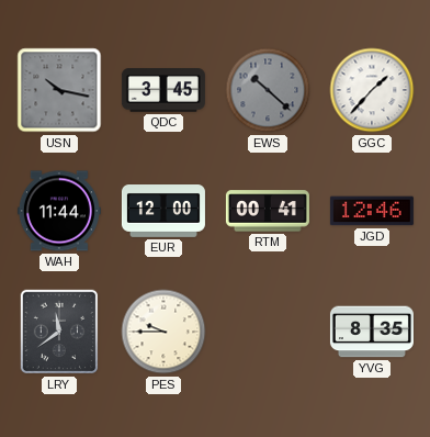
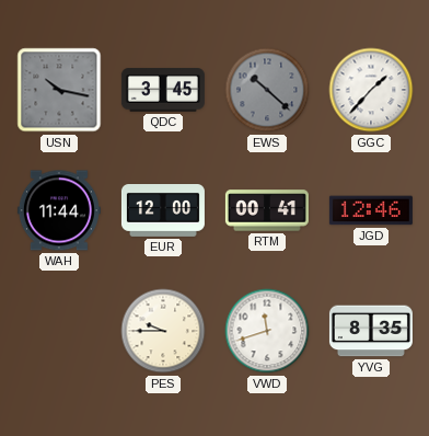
LRY: 11:39 -> none
VWD: none -> 11:42
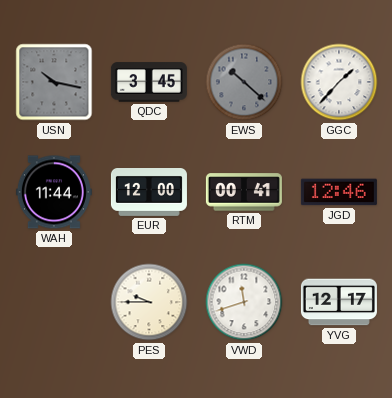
YVG: 8:35 -> 12:17
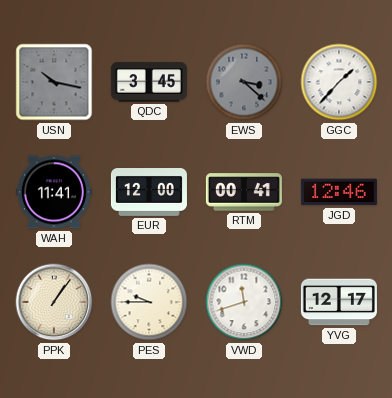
EWS: 10:22 -> 3:22
WAH: 11:44 -> 11:41
PPK: none -> 1:06
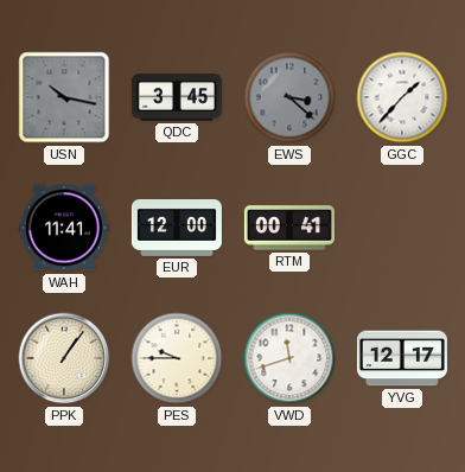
JGD: 12:46 -> none
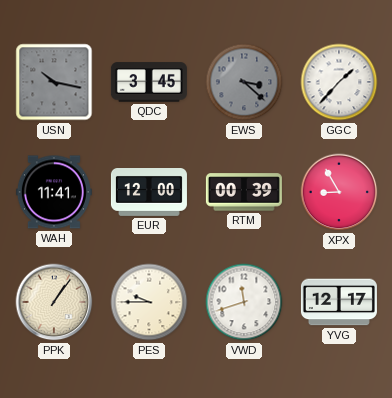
RTM: 00:41 -> 00:39
XPX: none -> 8:55
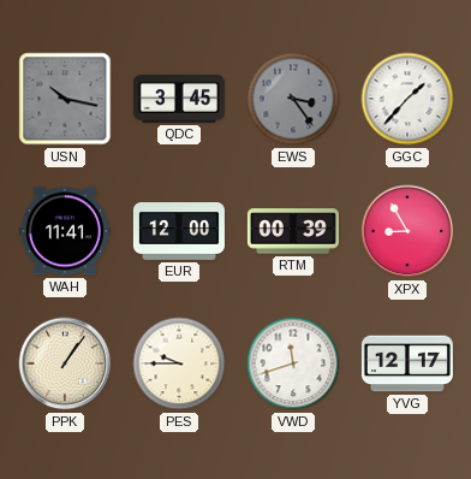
EWS: 3:22 -> 3:24
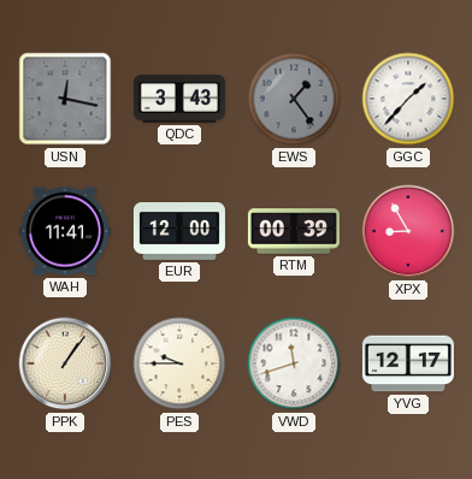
USN: 10:17 -> 12:17
QDC: 3:45 -> 3:43
EWS: 3:24 -> 1:24
